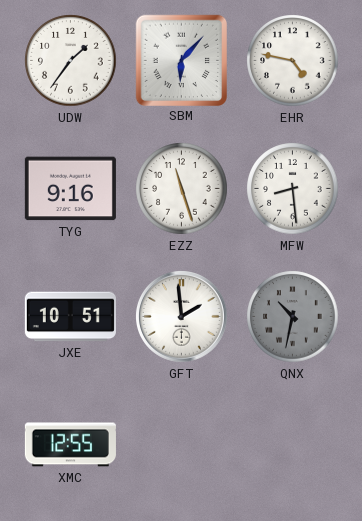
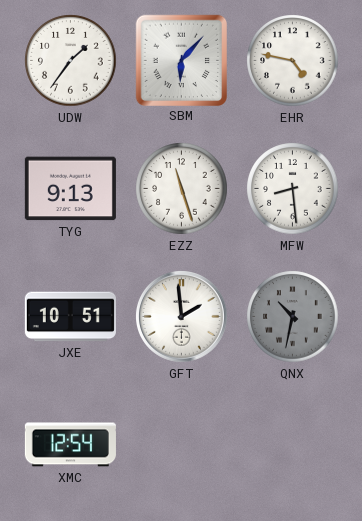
TYG: 9:16 -> 9:13
XMC: 12:55 -> 12:54
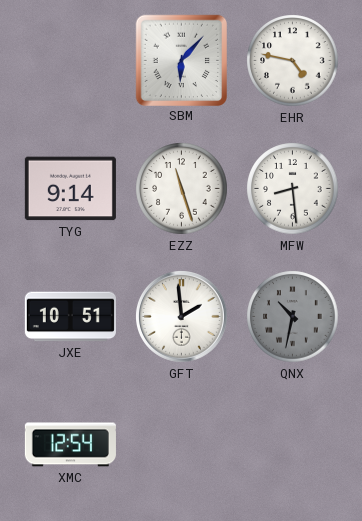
UDW: 1:36 -> none
TYG: 9:13 -> 9:14
